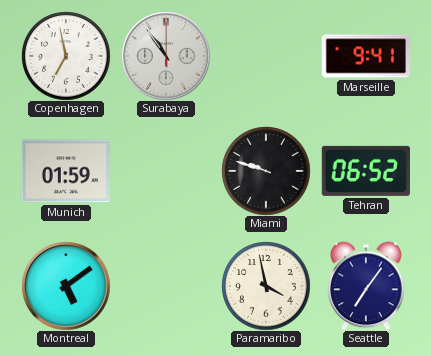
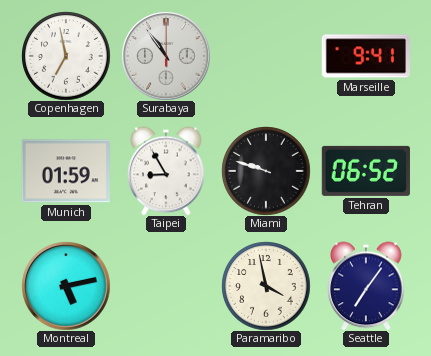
Taipei: none -> 8:55
Montreal: 5:09 -> 5:13
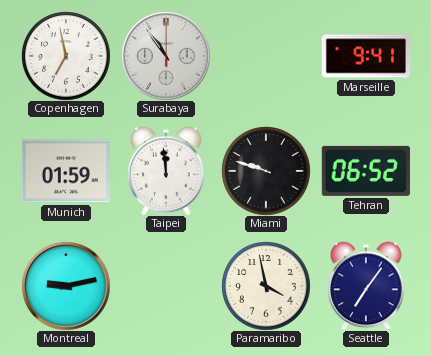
Taipei: 8:55 -> 11:59
Montreal: 5:13 -> 9:13
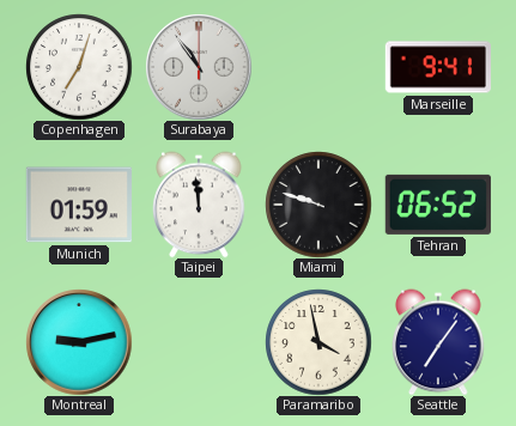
Copenhagen: 6:58 -> 7:03
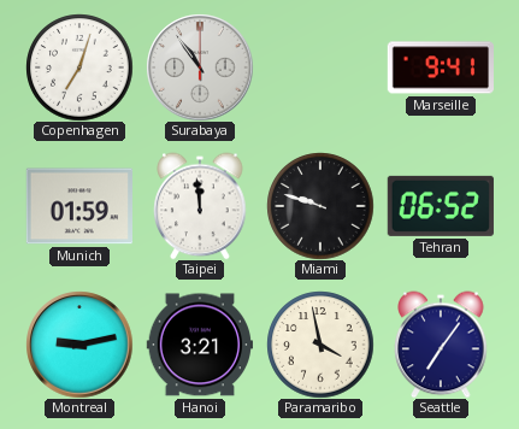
Hanoi: none -> 3:21
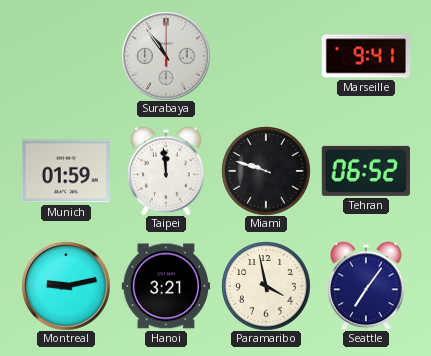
Copenhagen: 7:03 -> none
